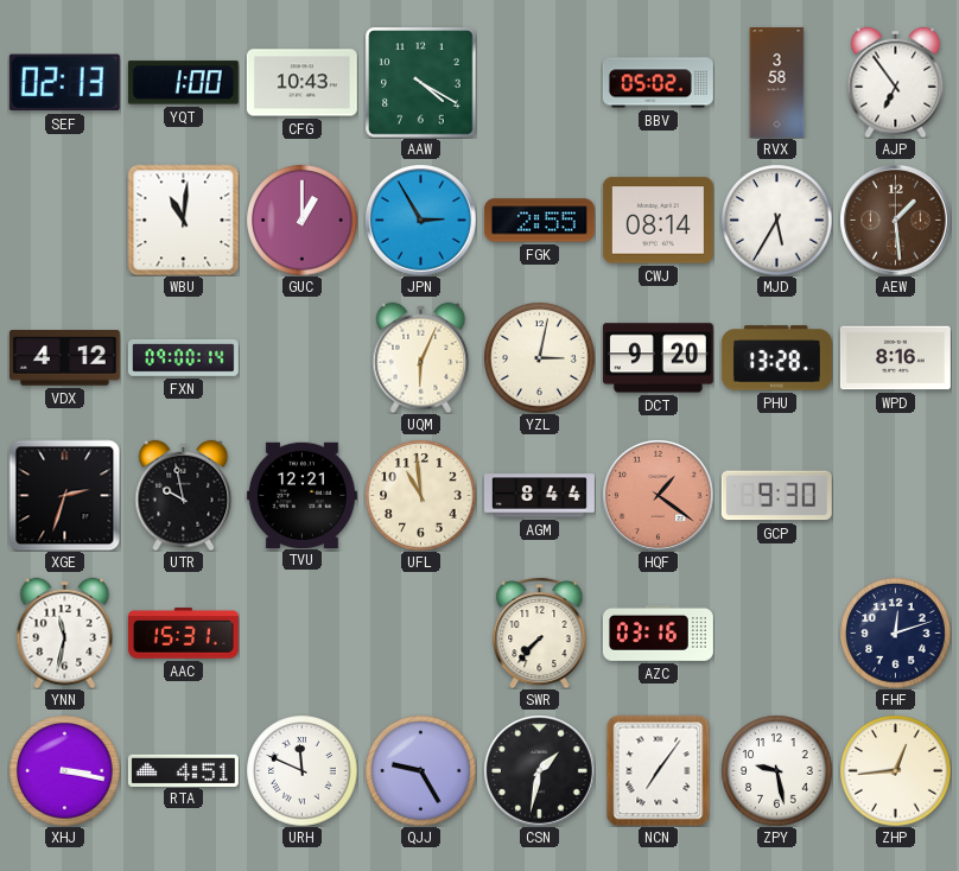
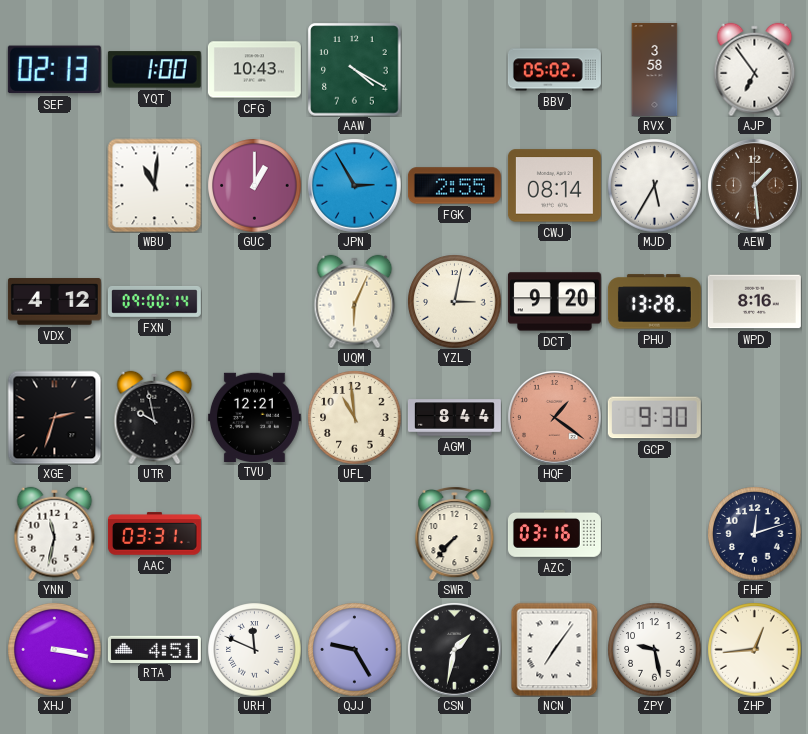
AAC: 15:31 -> 03:31
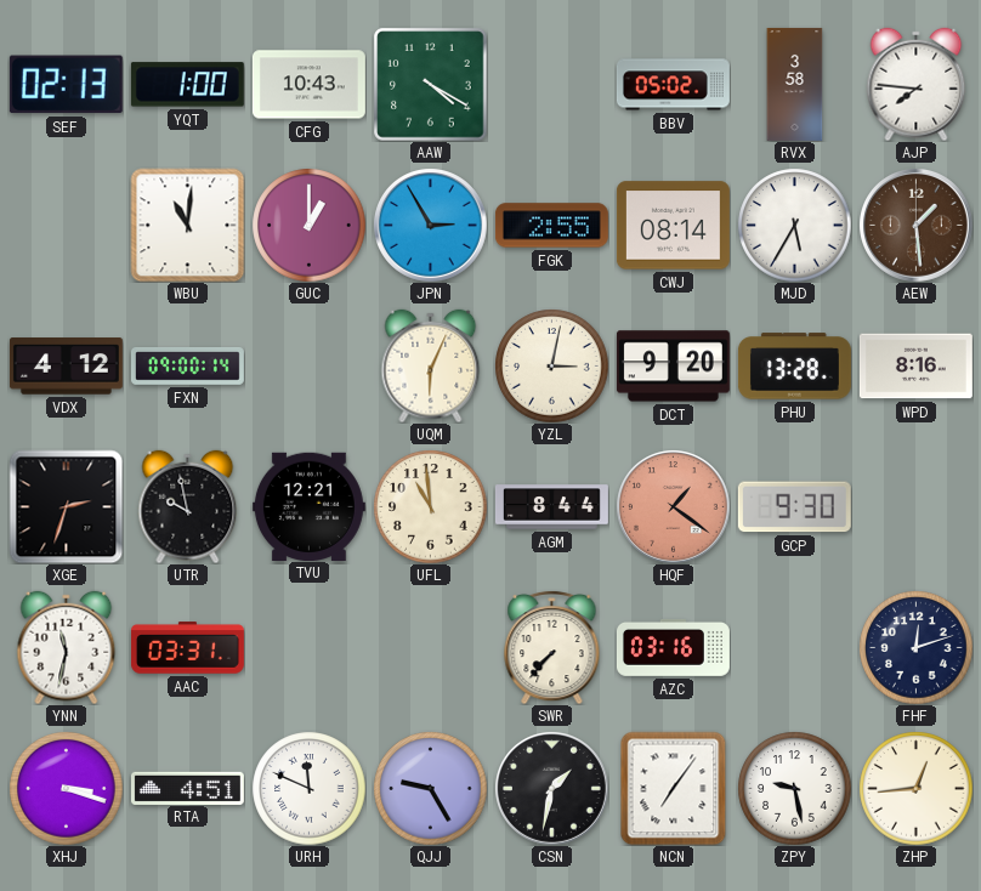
AJP: 6:54 -> 7:46
XHJ: 3:17 -> 3:18
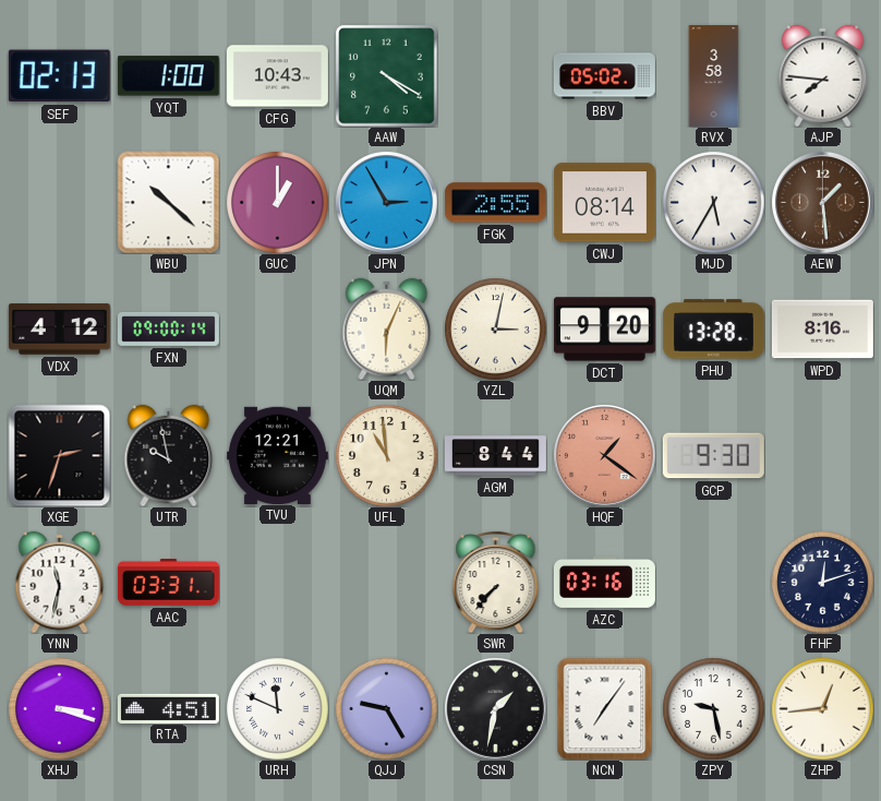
WBU: 11:01 -> 10:22
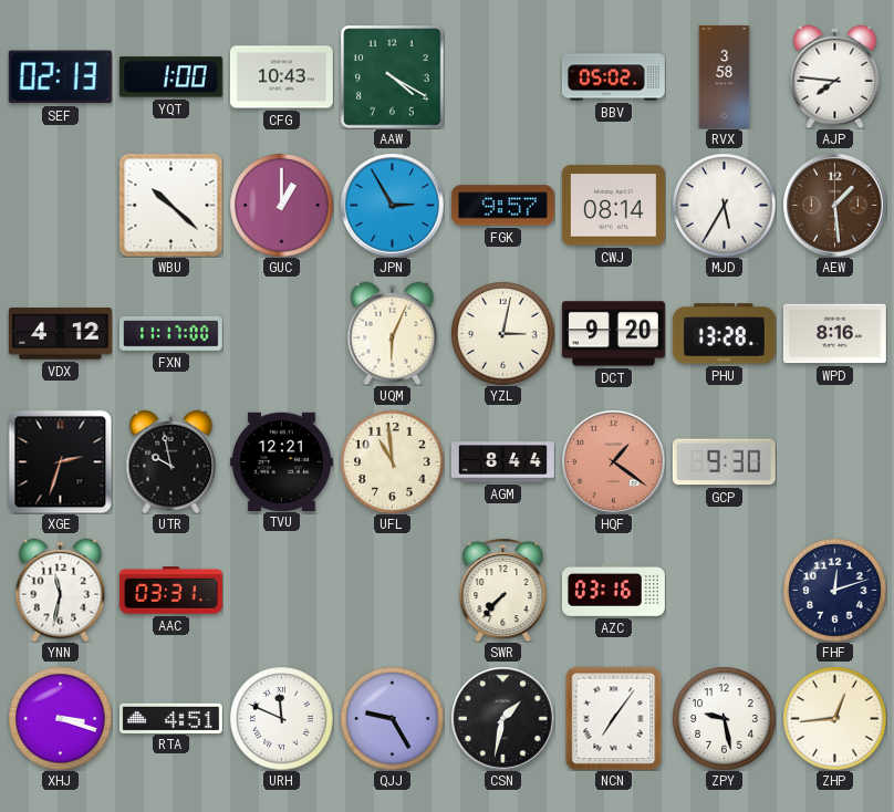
FGK: 2:55 -> 9:57
FXN: 09:00 -> 11:17
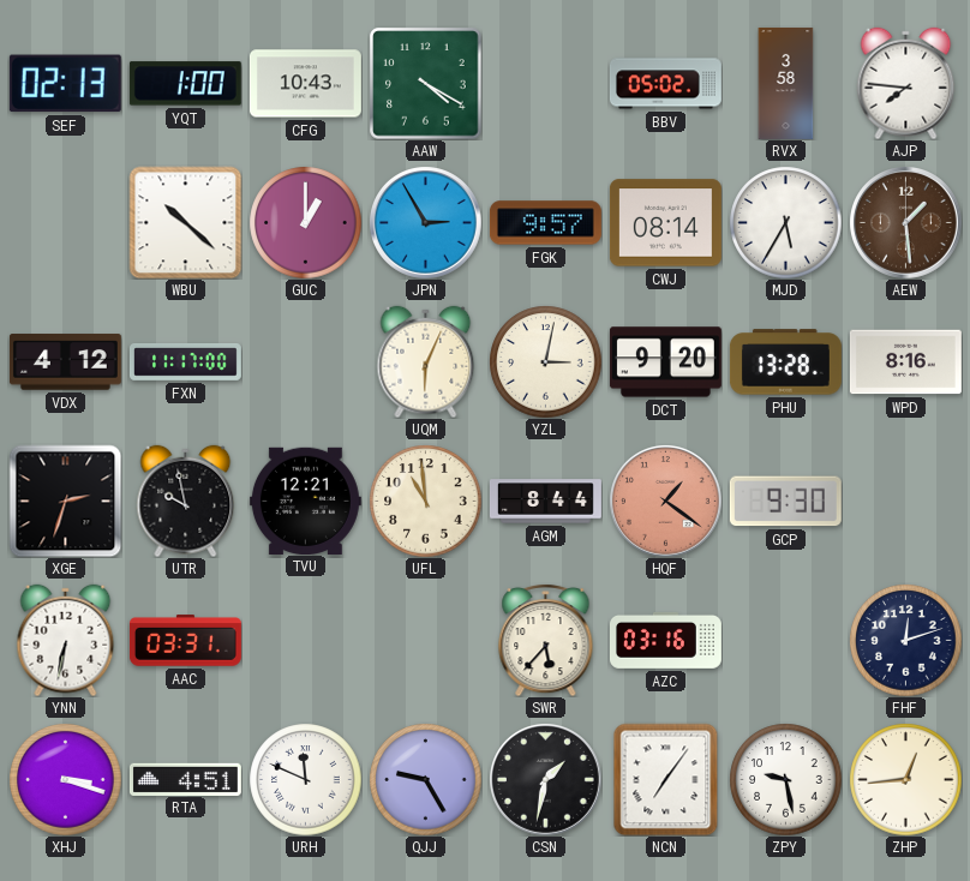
YNN: 11:32 -> 6:32
SWR: 7:37 -> 5:37
